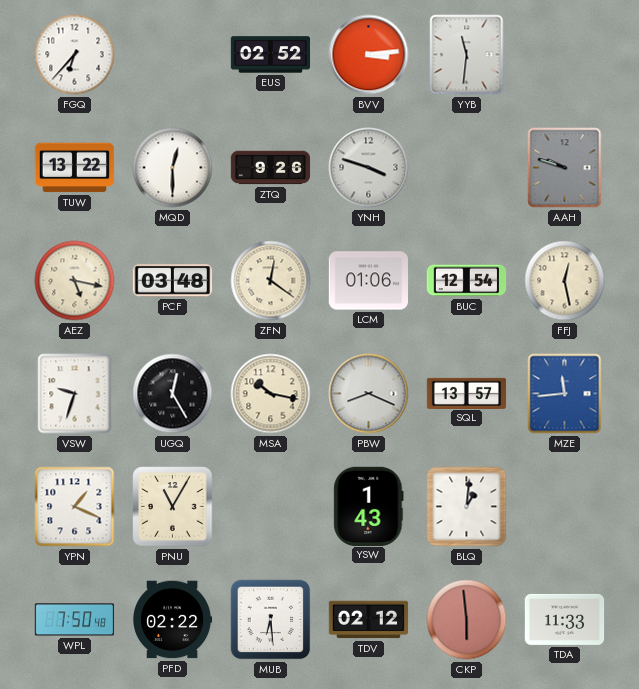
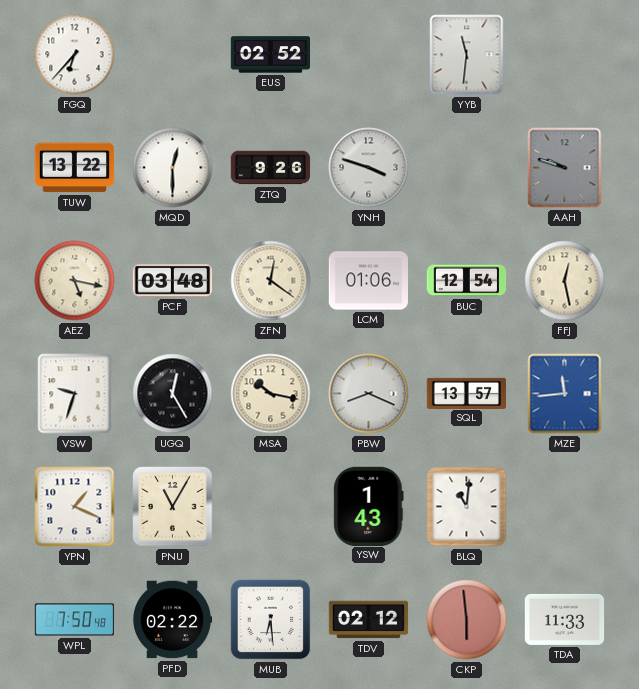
BVV: 3:14 -> none
BLQ: 1:01 -> 11:01
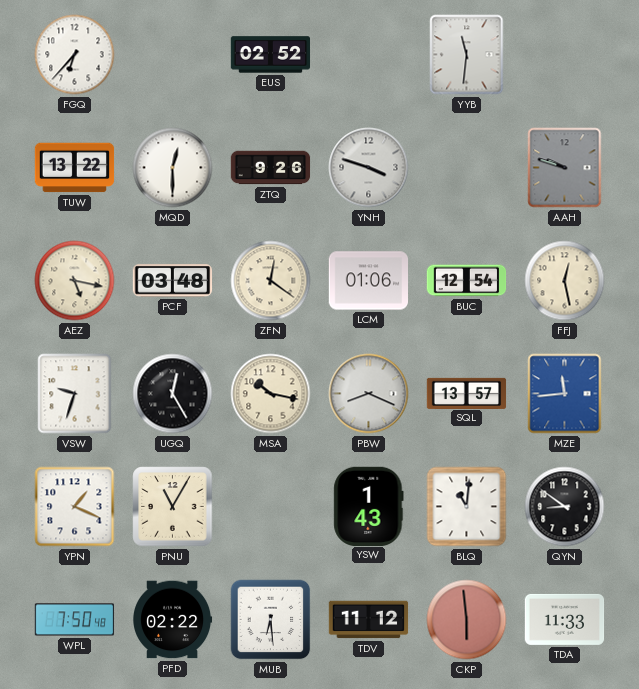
QYN: none -> 8:51
TDV: 02:12 -> 11:12
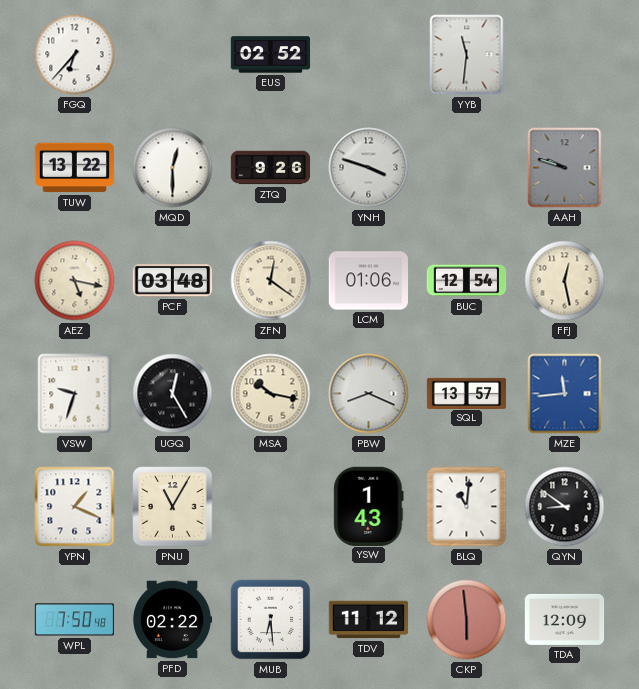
TDA: 11:33 -> 12:09
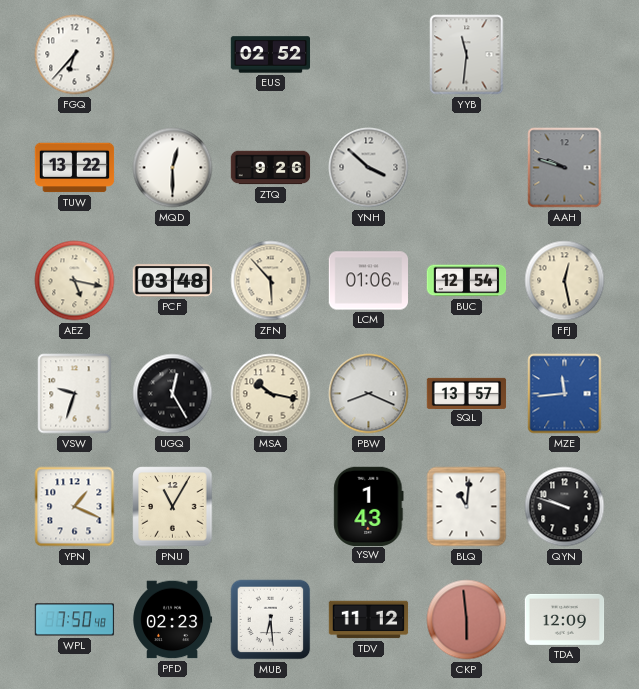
YNH: 3:48 -> 3:52
ZFN: 12:21 -> 5:53
QYN: 8:51 -> 9:48
PFD: 02:22 -> 02:23
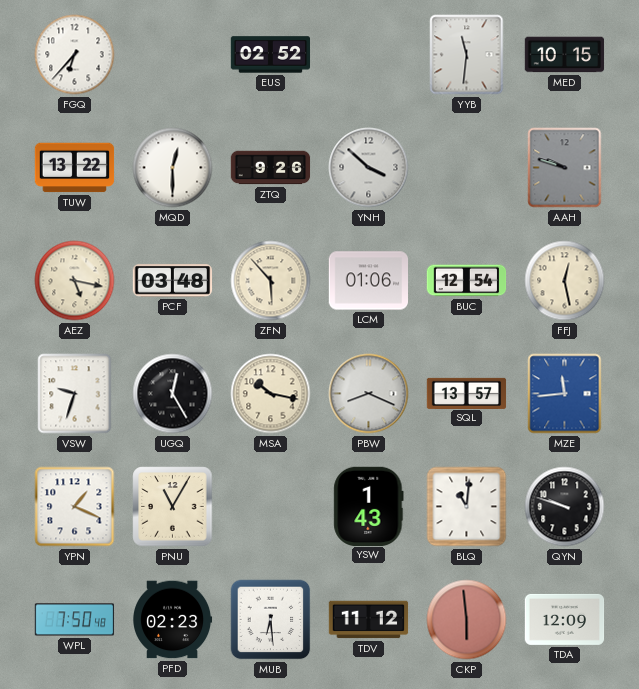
MED: none -> 10:15
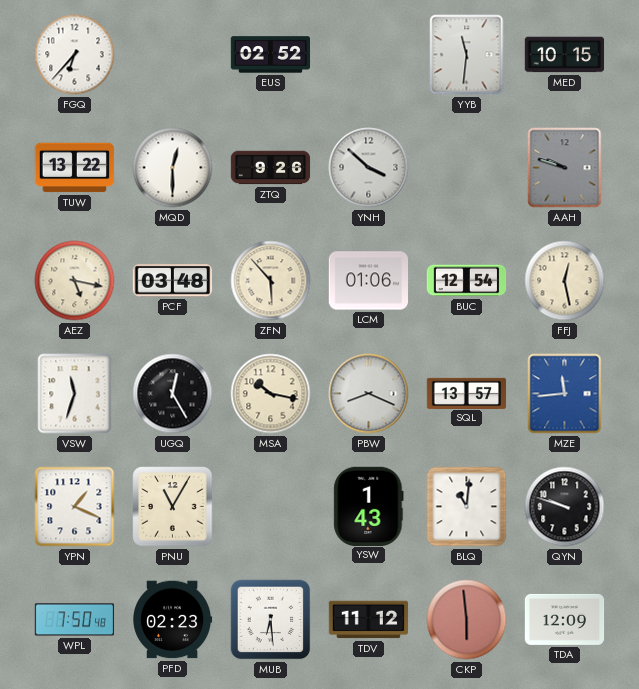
VSW: 9:33 -> 11:33
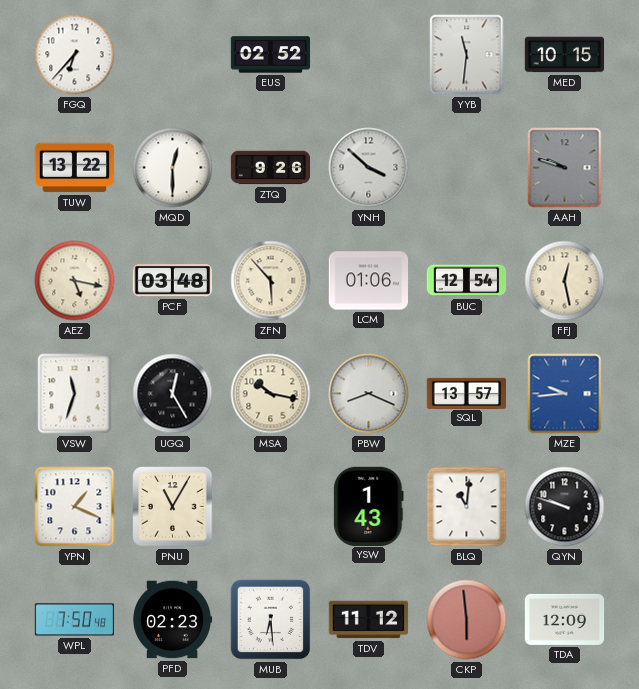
MZE: 11:44 -> 9:44
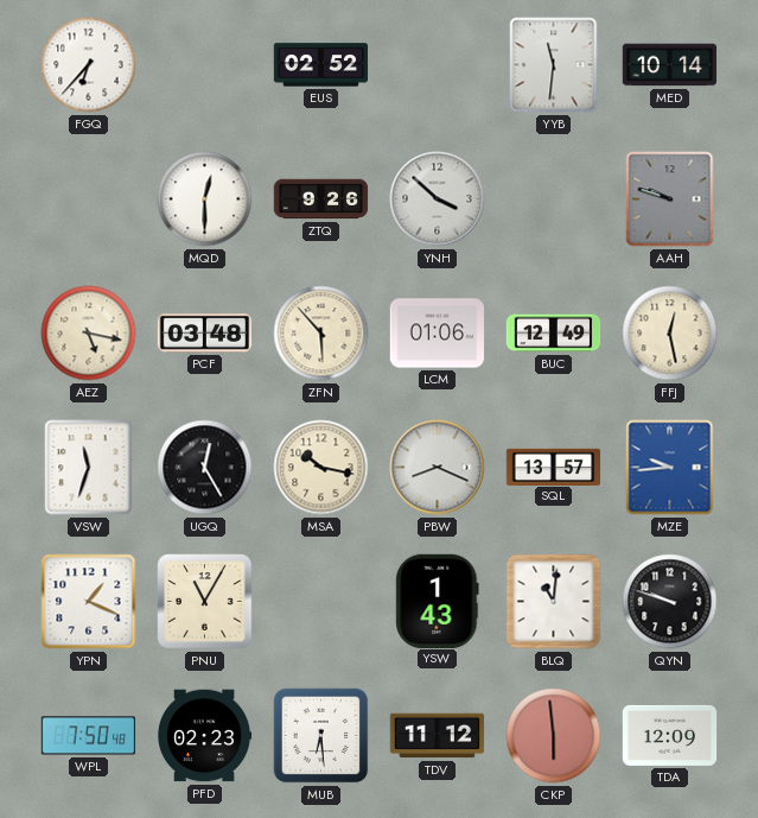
MED: 10:15 -> 10:14
TUW: 13:22 -> none
BUC: 12:54 -> 12:49
